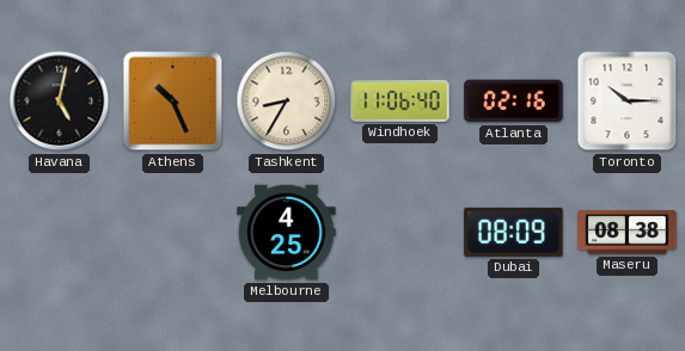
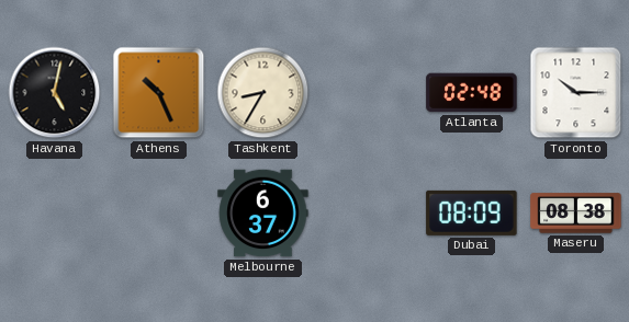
Windhoek: 11:06 -> none
Atlanta: 02:16 -> 02:48
Melbourne: 4:25 -> 6:37
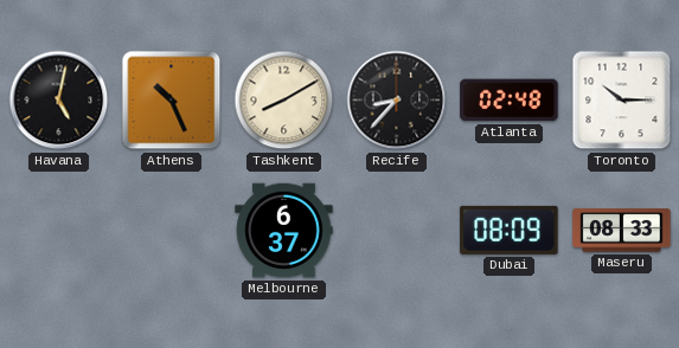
Tashkent: 8:35 -> 8:10
Recife: none -> 8:37
Maseru: 08:38 -> 08:33
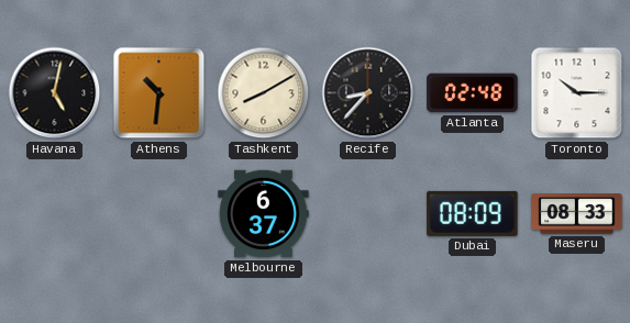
Athens: 10:26 -> 10:31
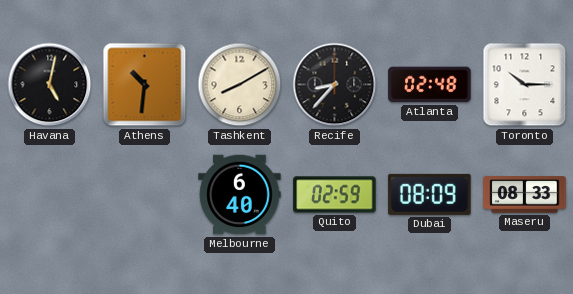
Melbourne: 6:37 -> 6:40
Quito: none -> 02:59
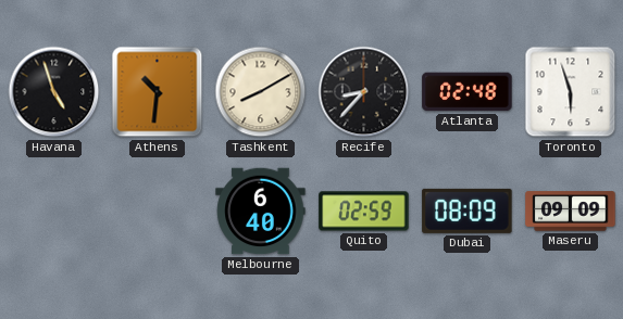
Havana: 5:02 -> 4:57
Toronto: 10:15 -> 5:57
Maseru: 08:33 -> 09:09
